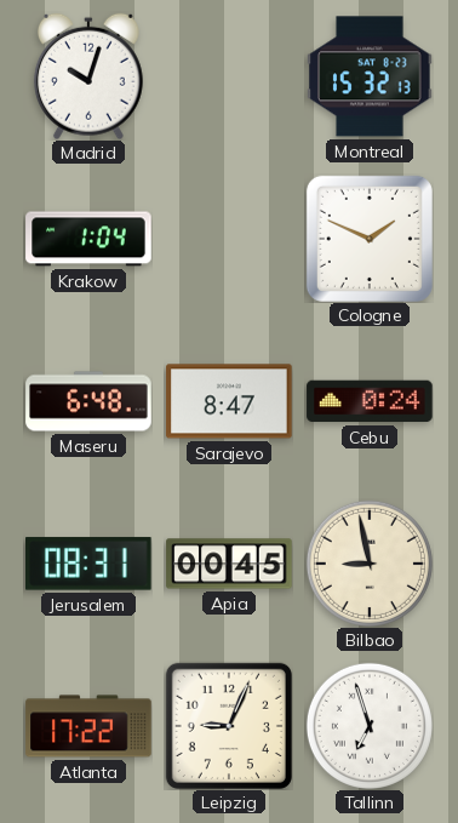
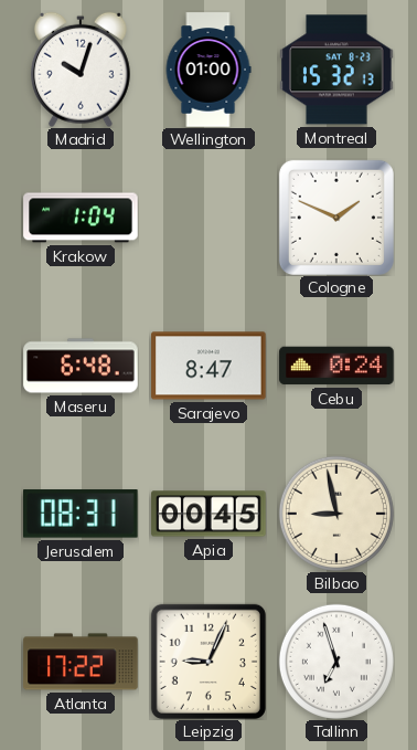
Wellington: none -> 01:00
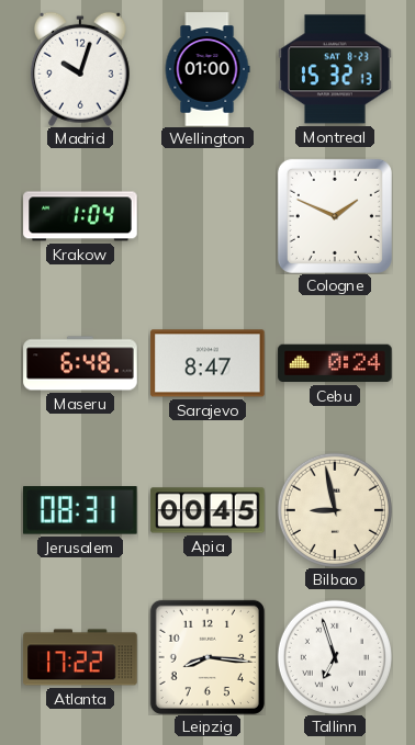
Leipzig: 9:04 -> 8:16
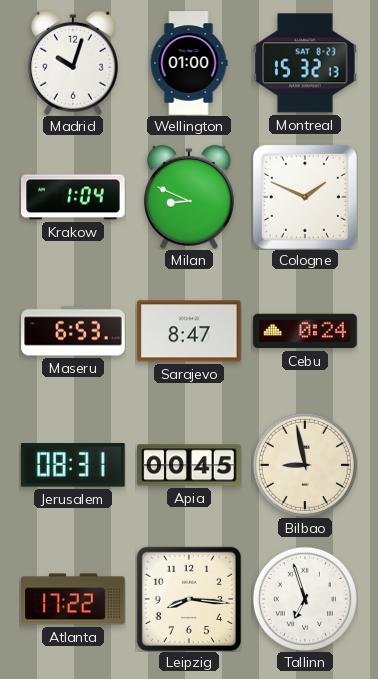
Milan: none -> 8:49
Maseru: 6:48 -> 6:53
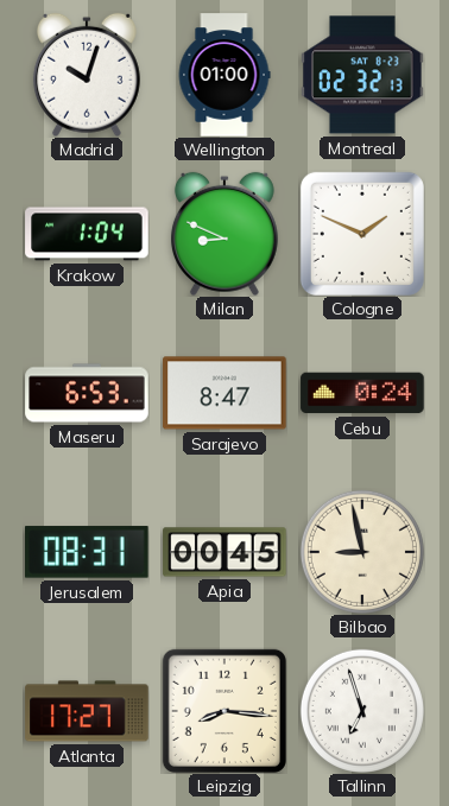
Montreal: 15:32 -> 02:32
Atlanta: 17:22 -> 17:27
